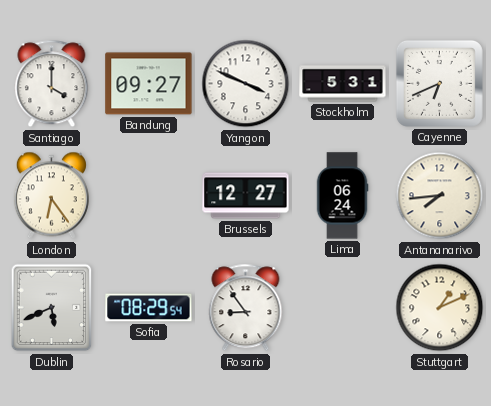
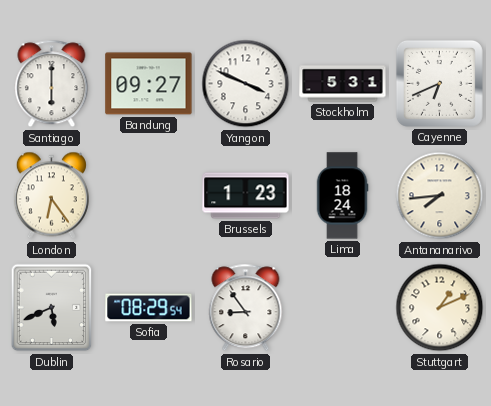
Santiago: 4:00 -> 6:00
Brussels: 12:27 -> 1:23
Lima: 06:24 -> 18:24
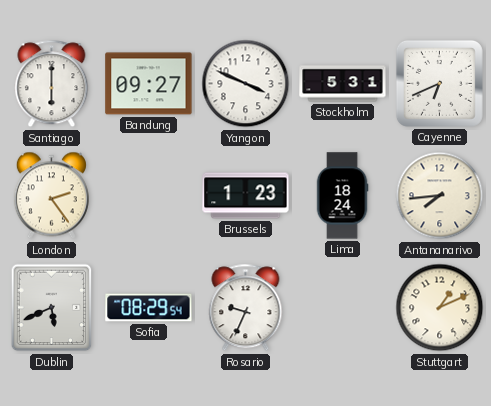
London: 6:24 -> 2:24
Rosario: 8:54 -> 9:34
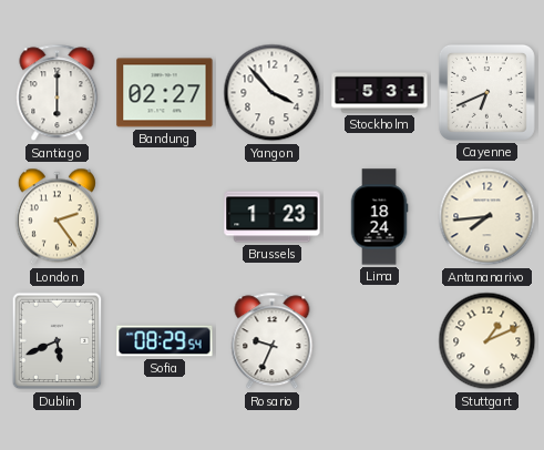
Bandung: 09:27 -> 02:27
Yangon: 3:49 -> 3:53
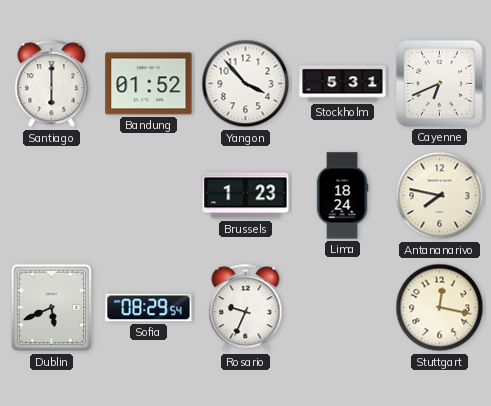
Bandung: 02:27 -> 01:52
London: 2:24 -> none
Antananarivo: 7:44 -> 7:47
Stuttgart: 1:11 -> 12:17
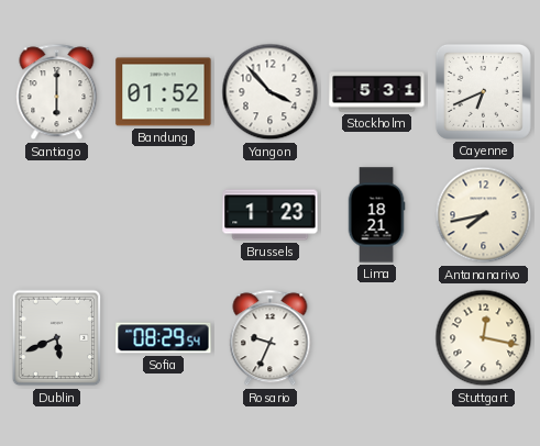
Lima: 18:24 -> 18:21
Antananarivo: 7:47 -> 7:43
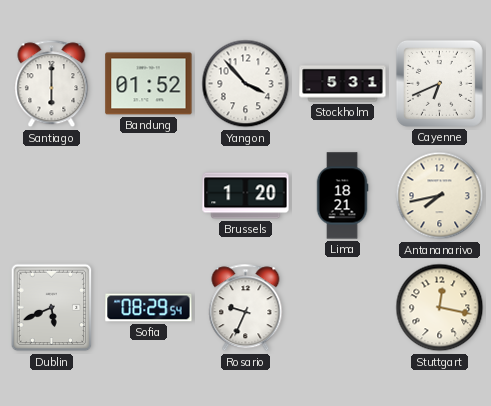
Brussels: 1:23 -> 1:20
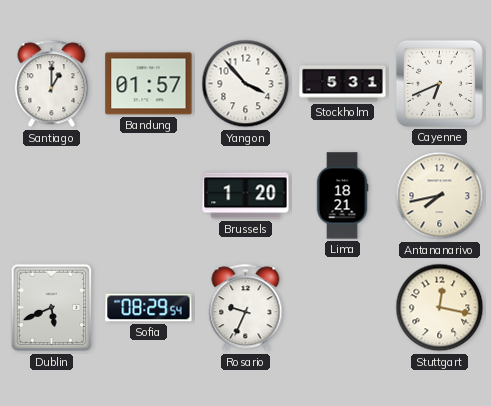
Santiago: 6:00 -> 1:00
Bandung: 01:52 -> 01:57
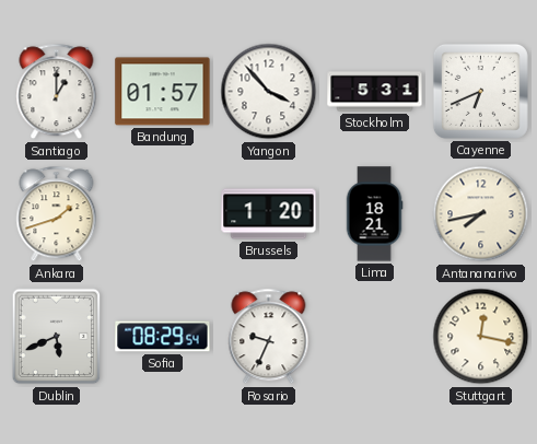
Ankara: none -> 1:42
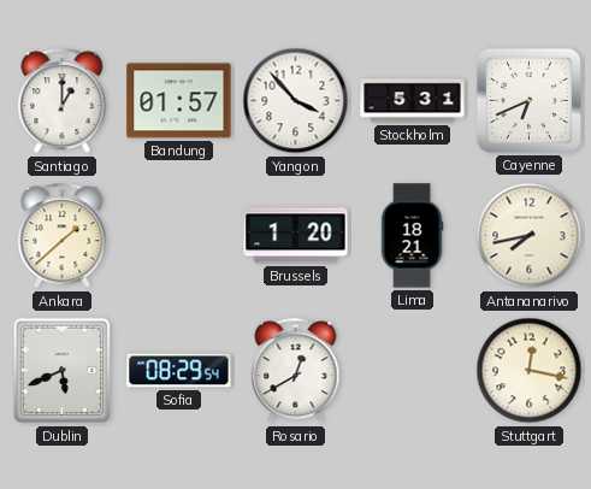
Ankara: 1:42 -> 1:38
Rosario: 9:34 -> 12:40
